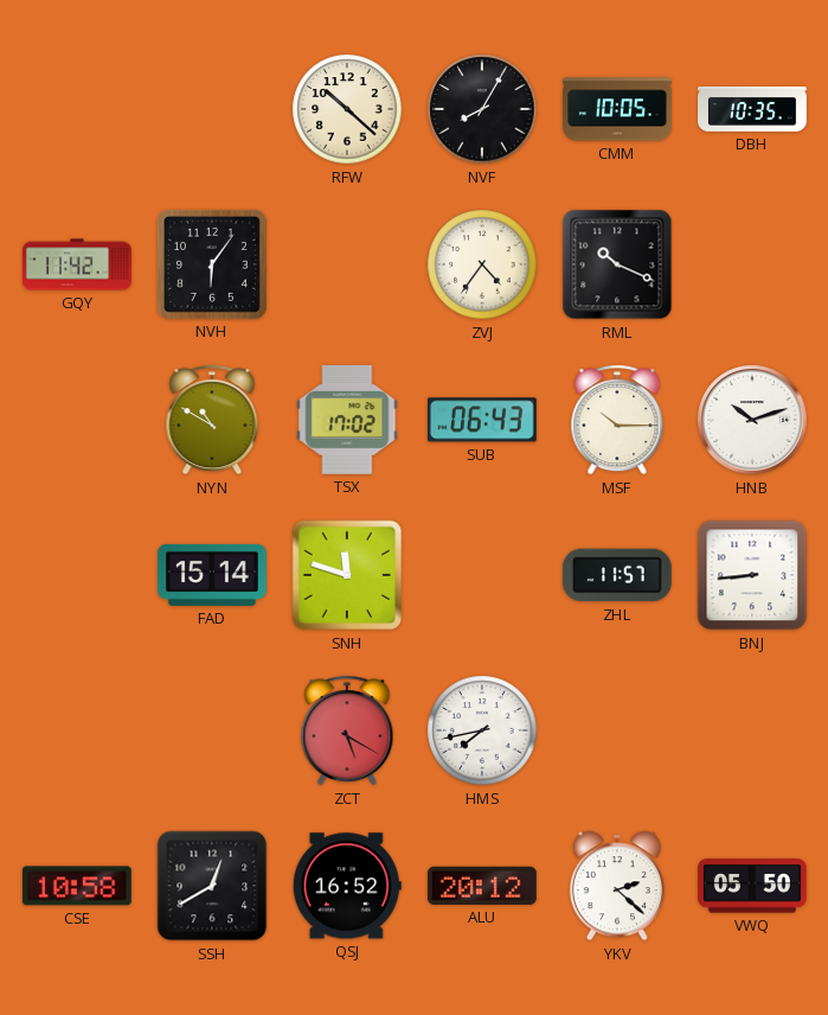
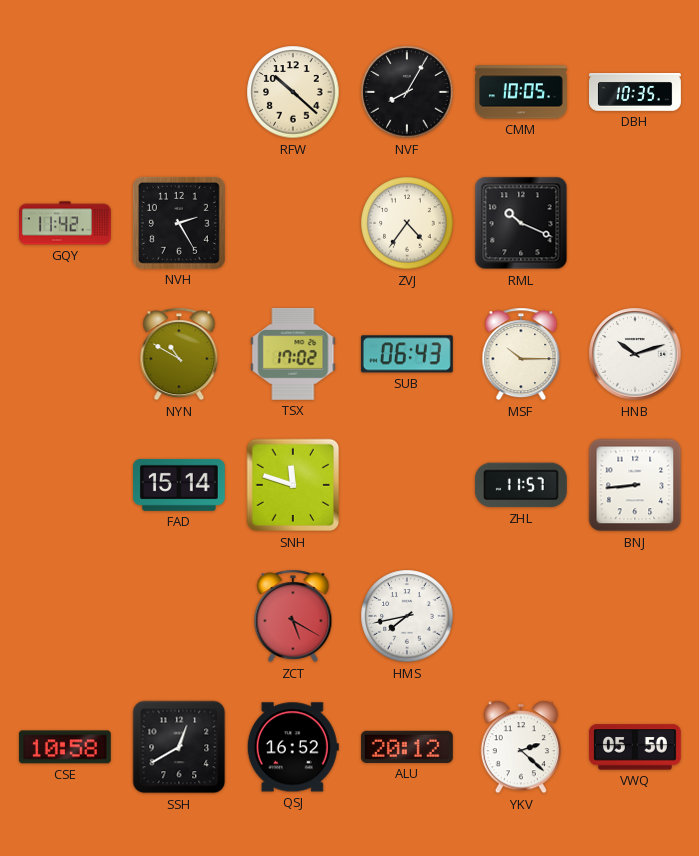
NVH: 6:06 -> 2:25
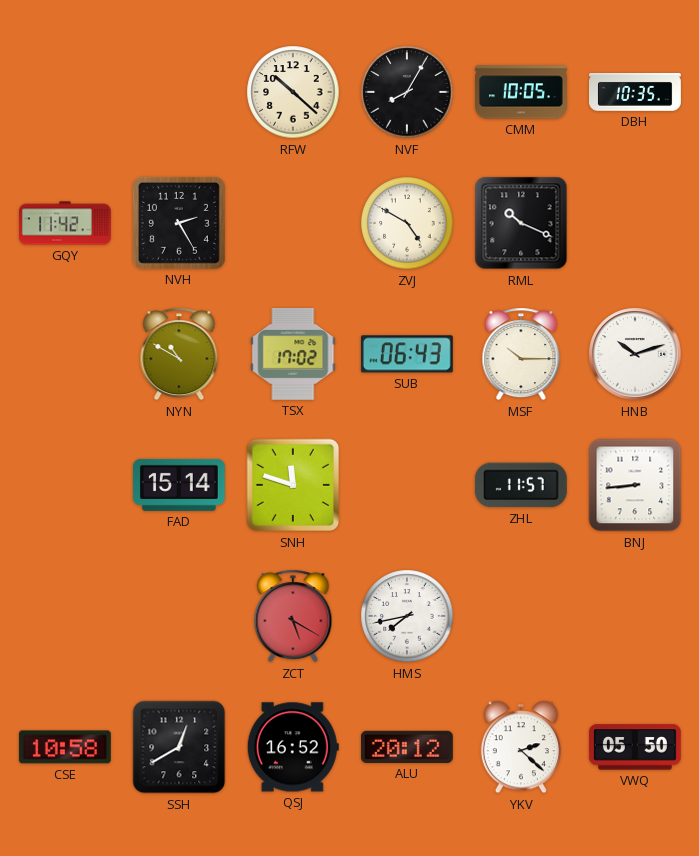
ZVJ: 4:36 -> 4:50
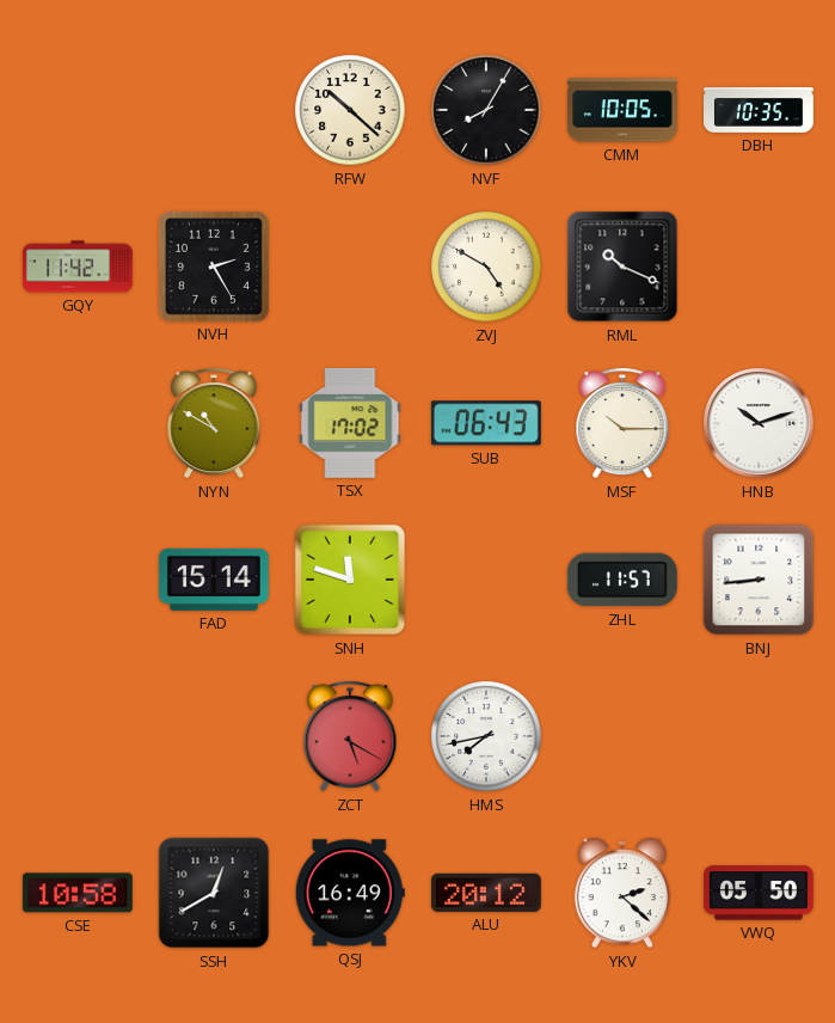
QSJ: 16:52 -> 16:49
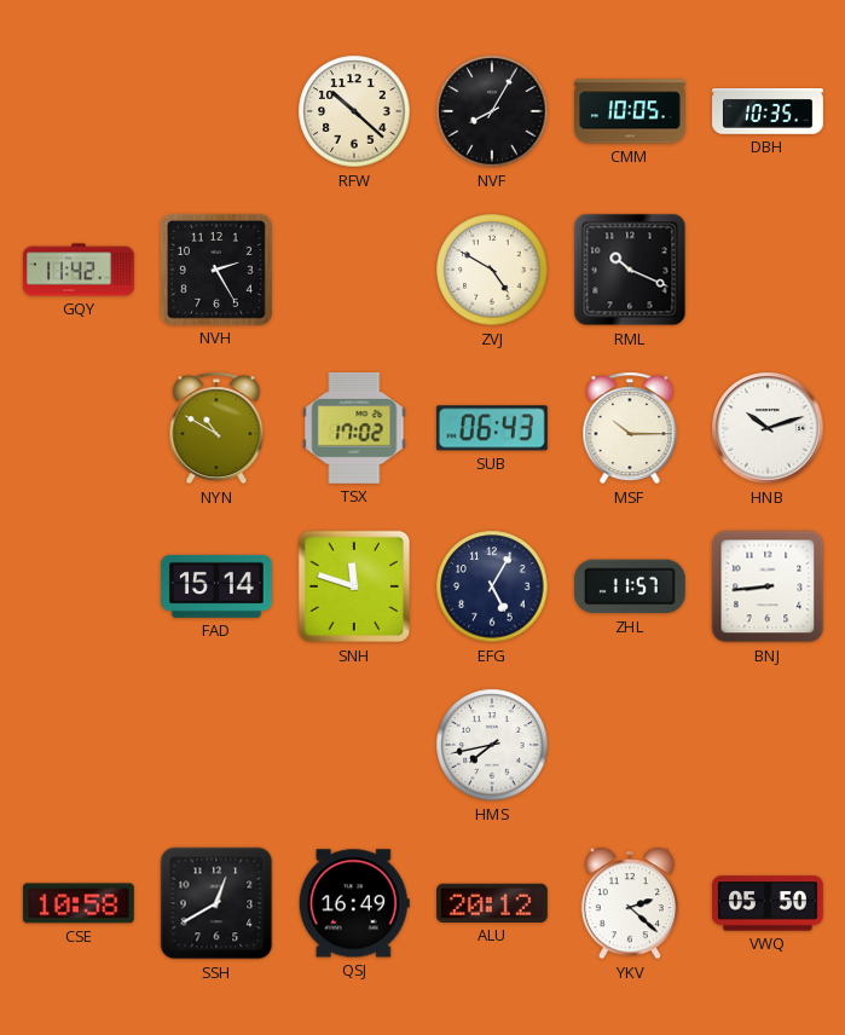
EFG: none -> 5:05
ZCT: 5:20 -> none
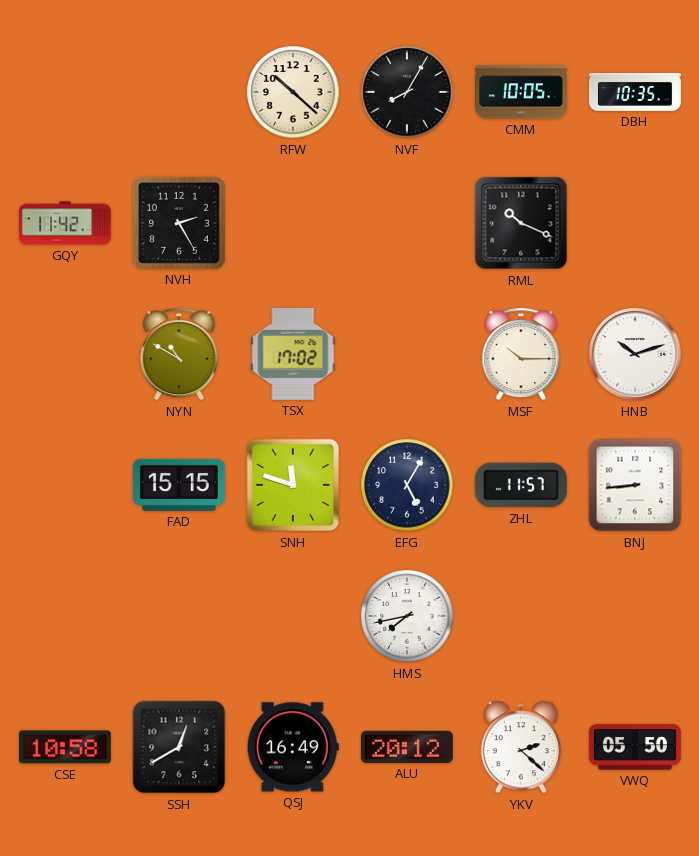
ZVJ: 4:50 -> none
SUB: 06:43 -> none
FAD: 15:14 -> 15:15
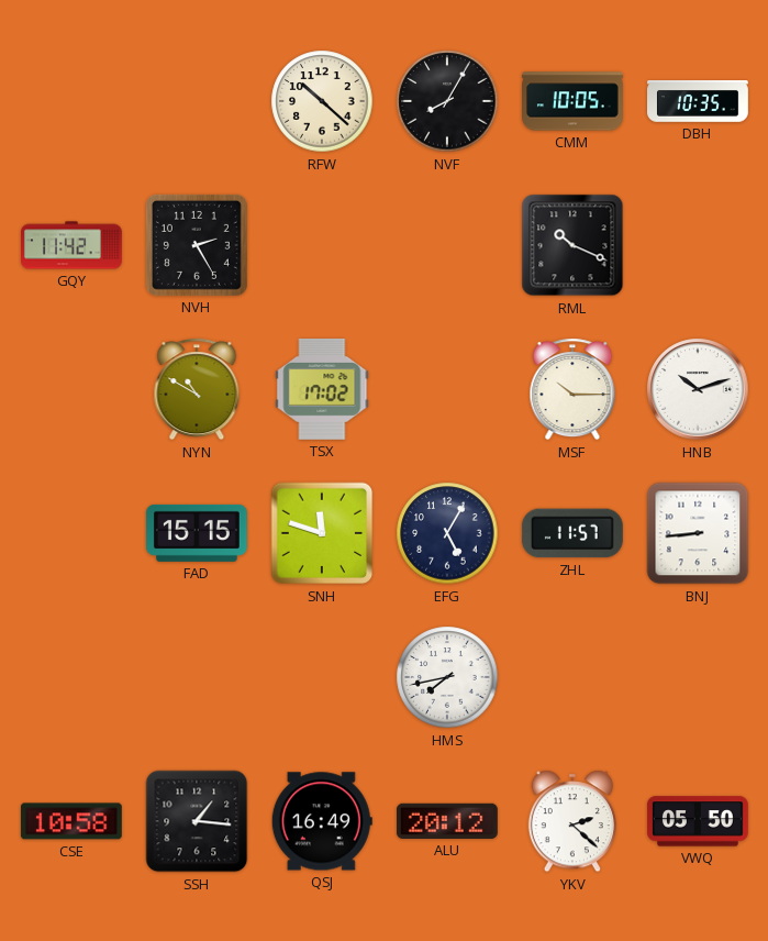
SSH: 12:40 -> 1:16
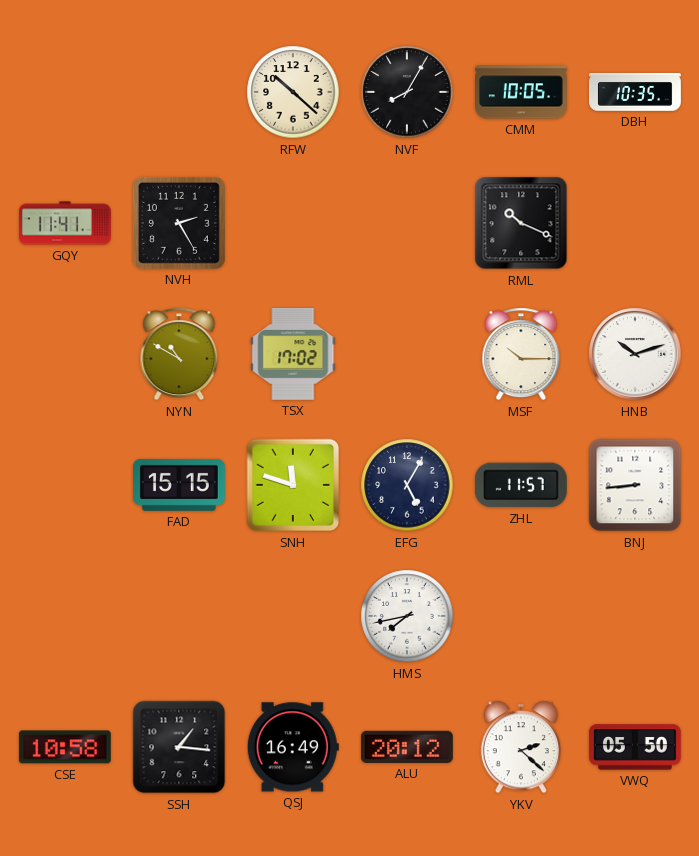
GQY: 11:42 -> 11:41
